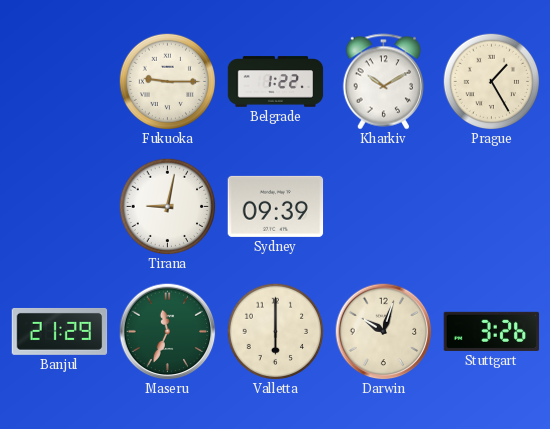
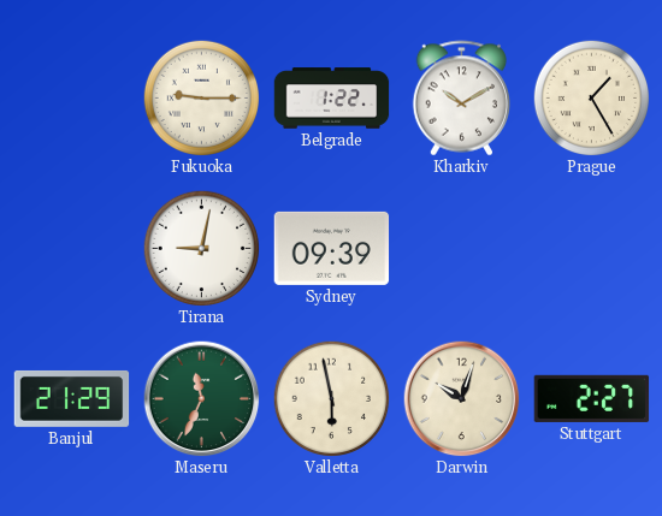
Valletta: 6:00 -> 5:58
Stuttgart: 3:26 -> 2:27
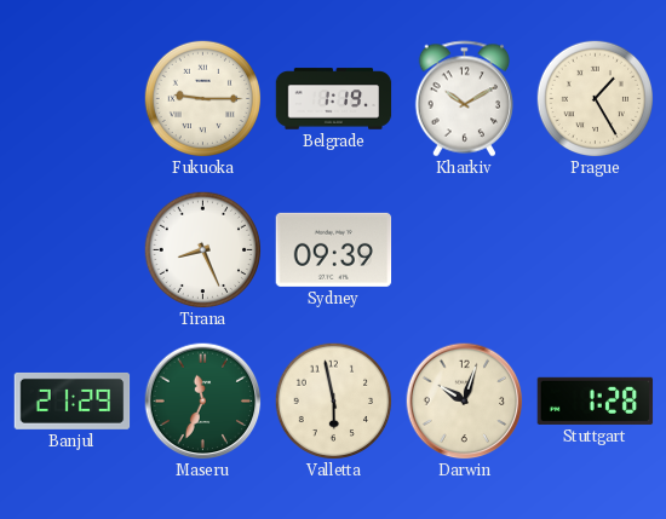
Belgrade: 1:22 -> 1:19
Tirana: 9:02 -> 8:26
Stuttgart: 2:27 -> 1:28
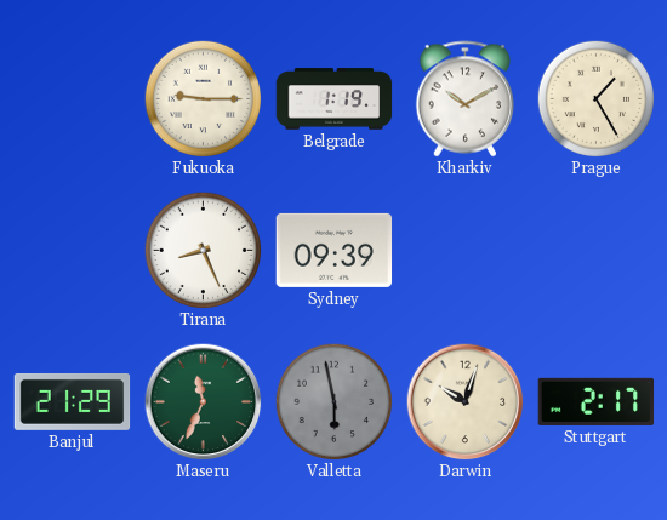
Valletta dial: cream -> grey
Stuttgart: 1:28 -> 2:17
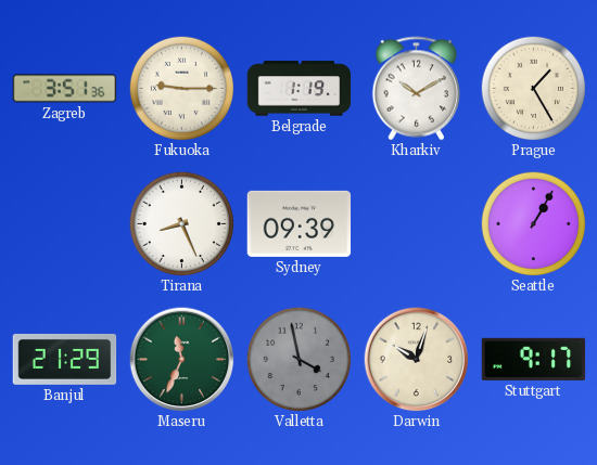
Zagreb: none -> 3:51
Seattle: none -> 1:05
Valletta: 5:58 -> 3:58
Stuttgart: 2:17 -> 9:17
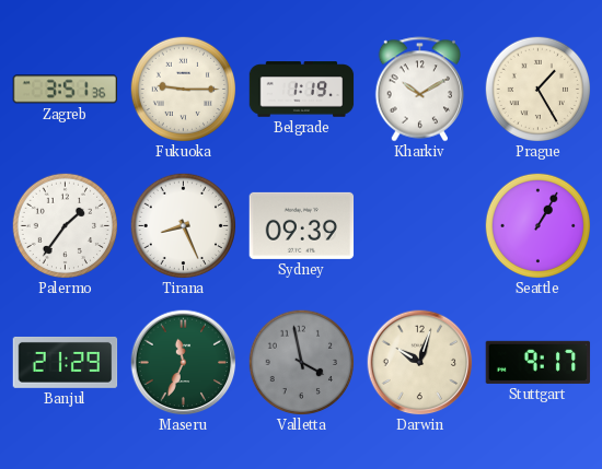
Palermo: none -> 1:36
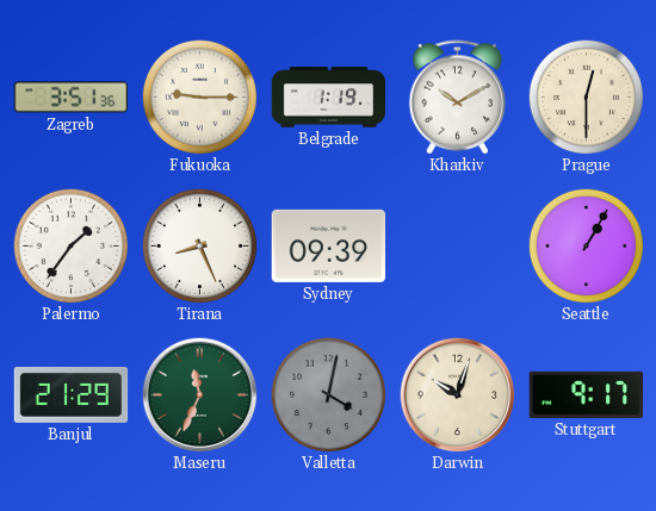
Prague: 1:25 -> 12:30
Valletta: 3:58 -> 4:02
